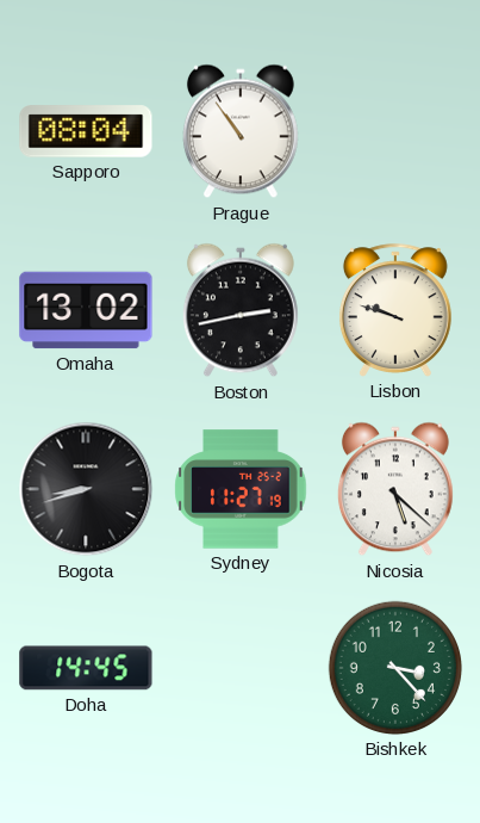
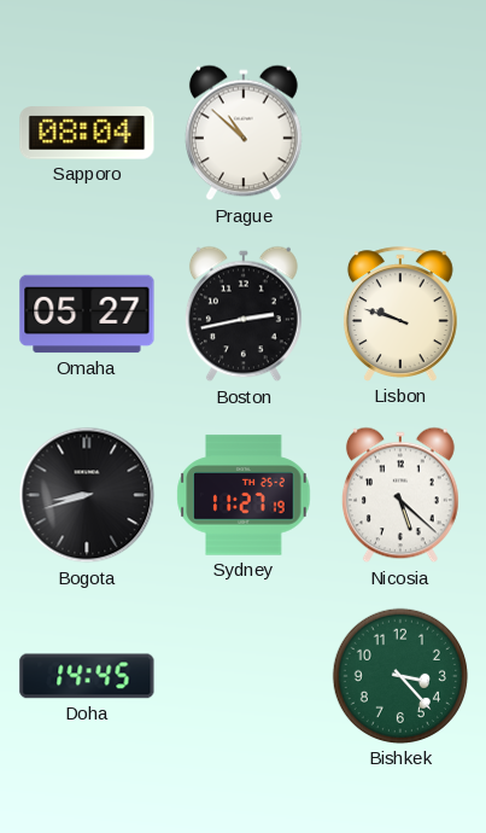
Prague: 10:54 -> 10:52
Omaha: 13:02 -> 05:27
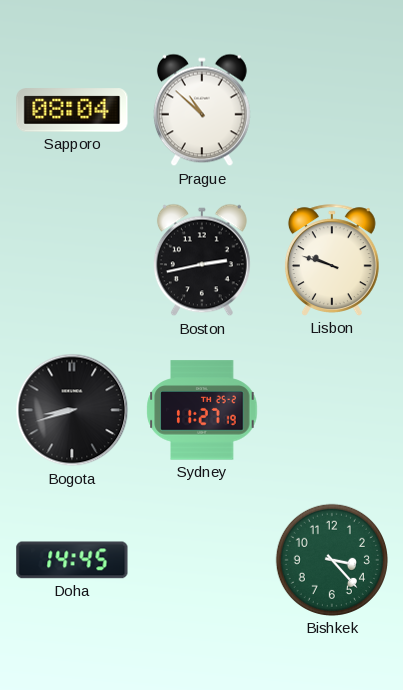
Omaha: 05:27 -> none
Nicosia: 5:22 -> none
